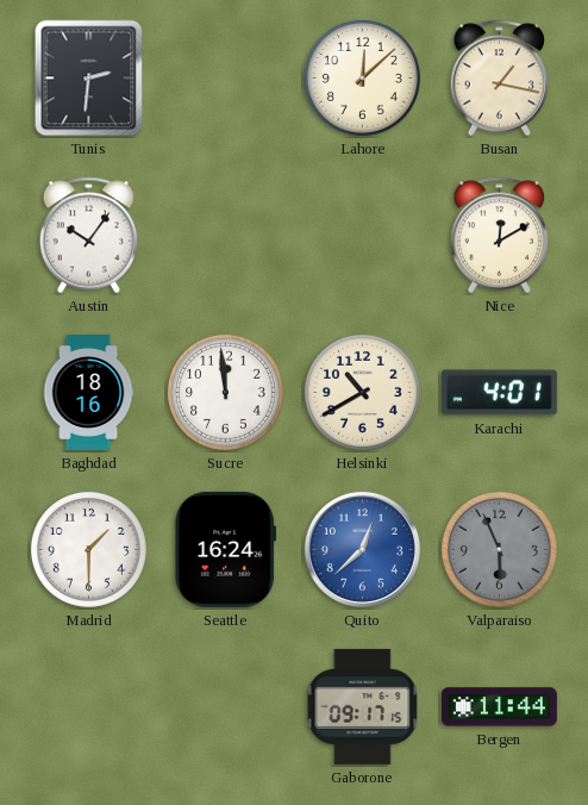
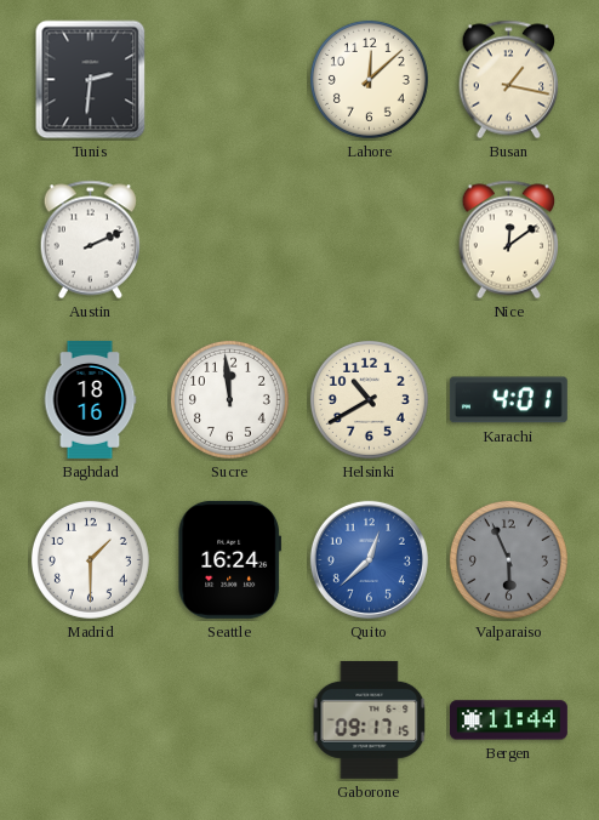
Austin: 10:06 -> 2:11
Nice: 12:10 -> 12:09
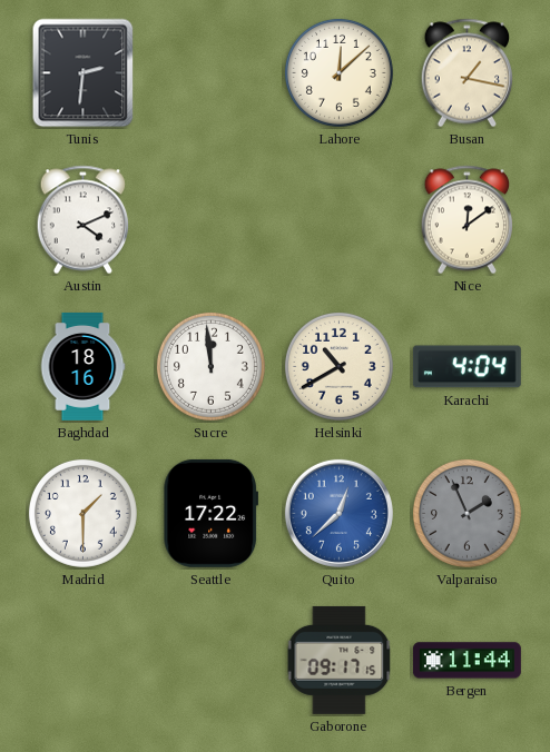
Austin: 2:11 -> 4:11
Karachi: 4:01 -> 4:04
Seattle: 16:24 -> 17:22
Valparaiso: 5:56 -> 1:56
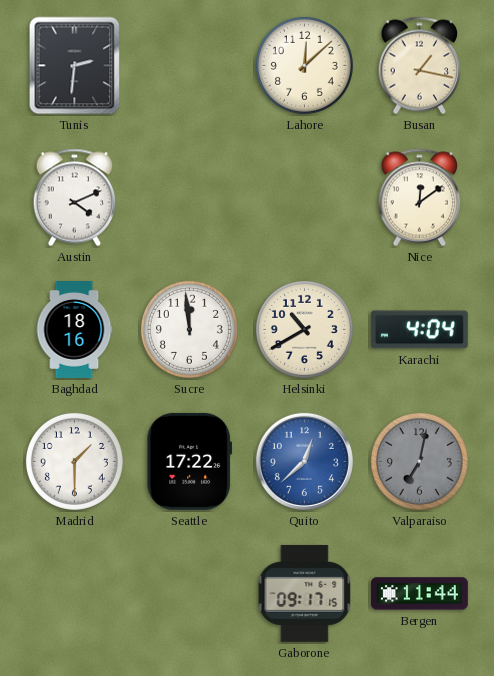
Valparaiso: 1:56 -> 7:02
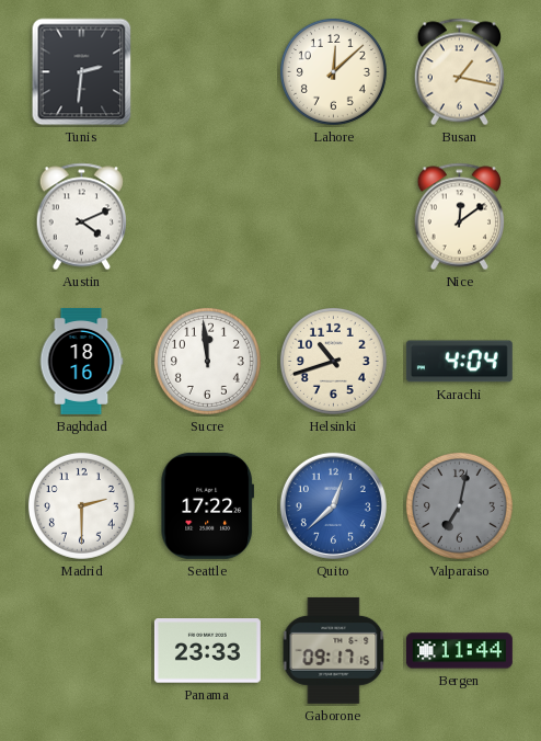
Helsinki: 10:40 -> 10:42
Madrid: 1:30 -> 2:30
Panama: none -> 23:33
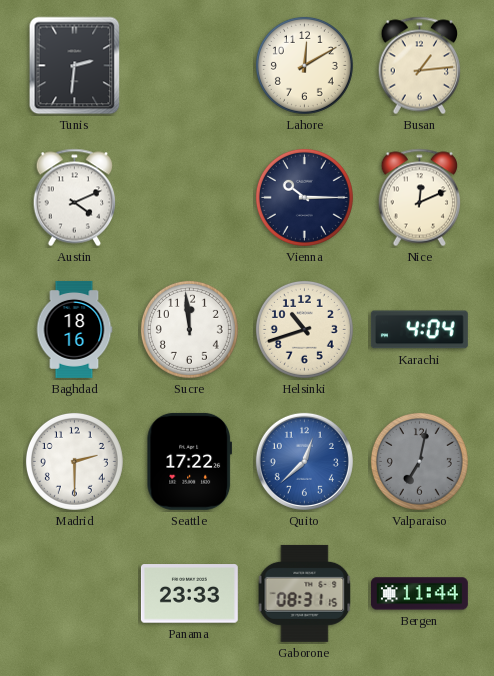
Lahore: 12:08 -> 12:10
Busan: 1:17 -> 1:14
Vienna: none -> 10:15
Nice: 12:09 -> 12:11
Gaborone: 09:17 -> 08:31
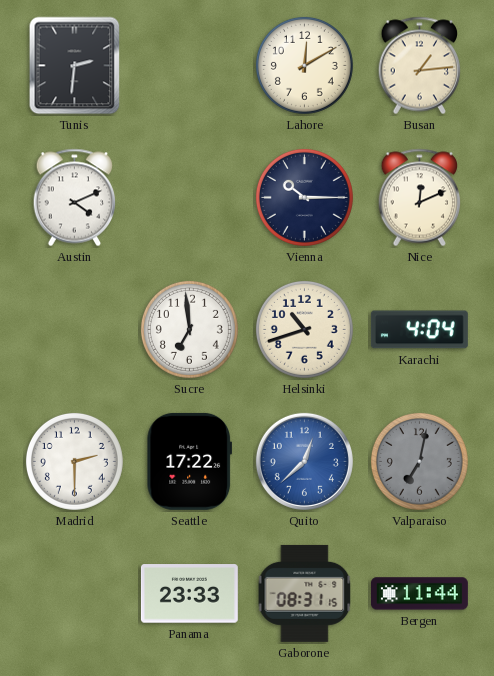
Baghdad: 18:16 -> none
Sucre: 11:59 -> 6:59
